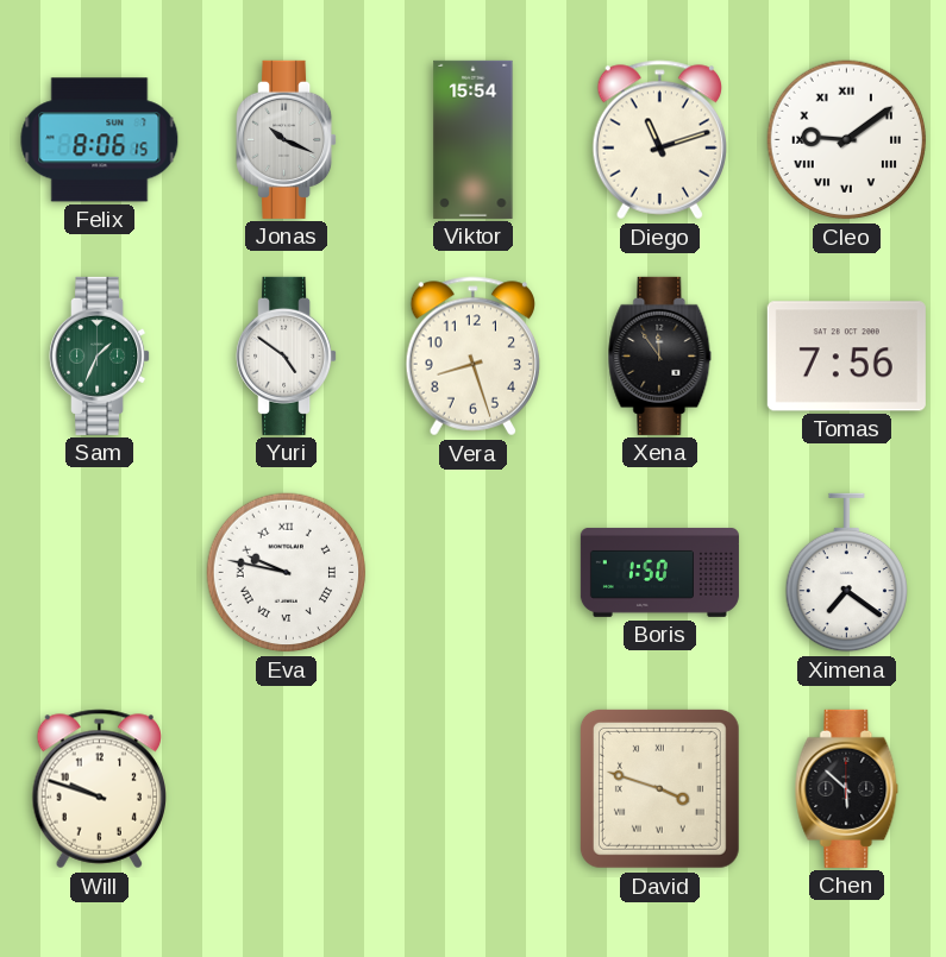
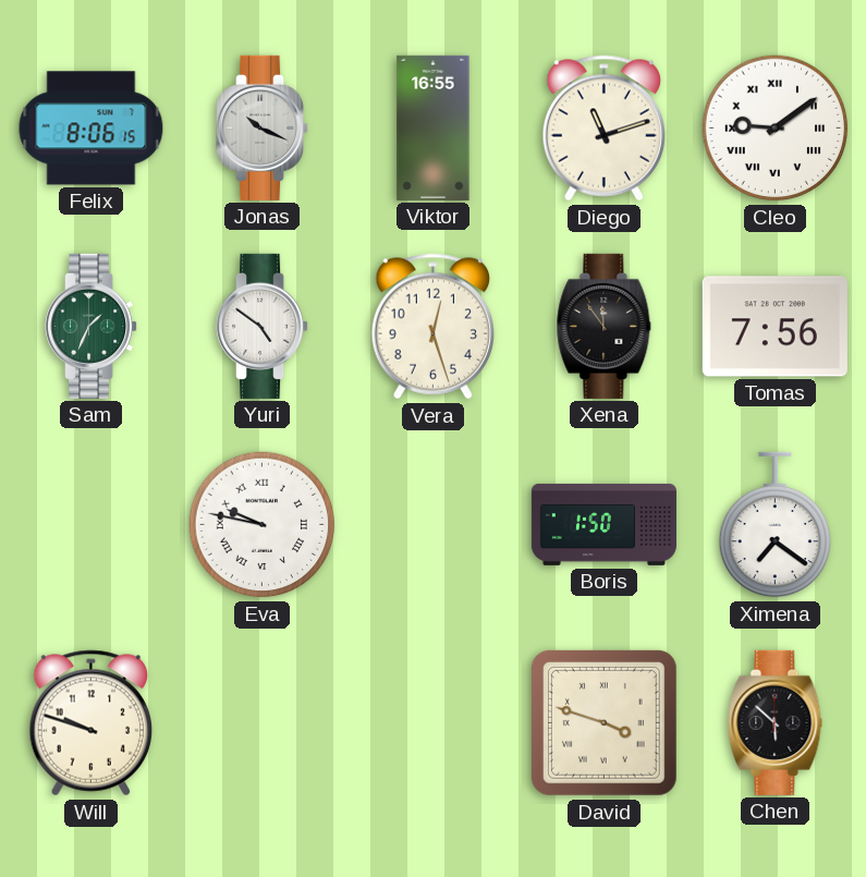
Viktor: 15:54 -> 16:55
Vera: 8:27 -> 12:27
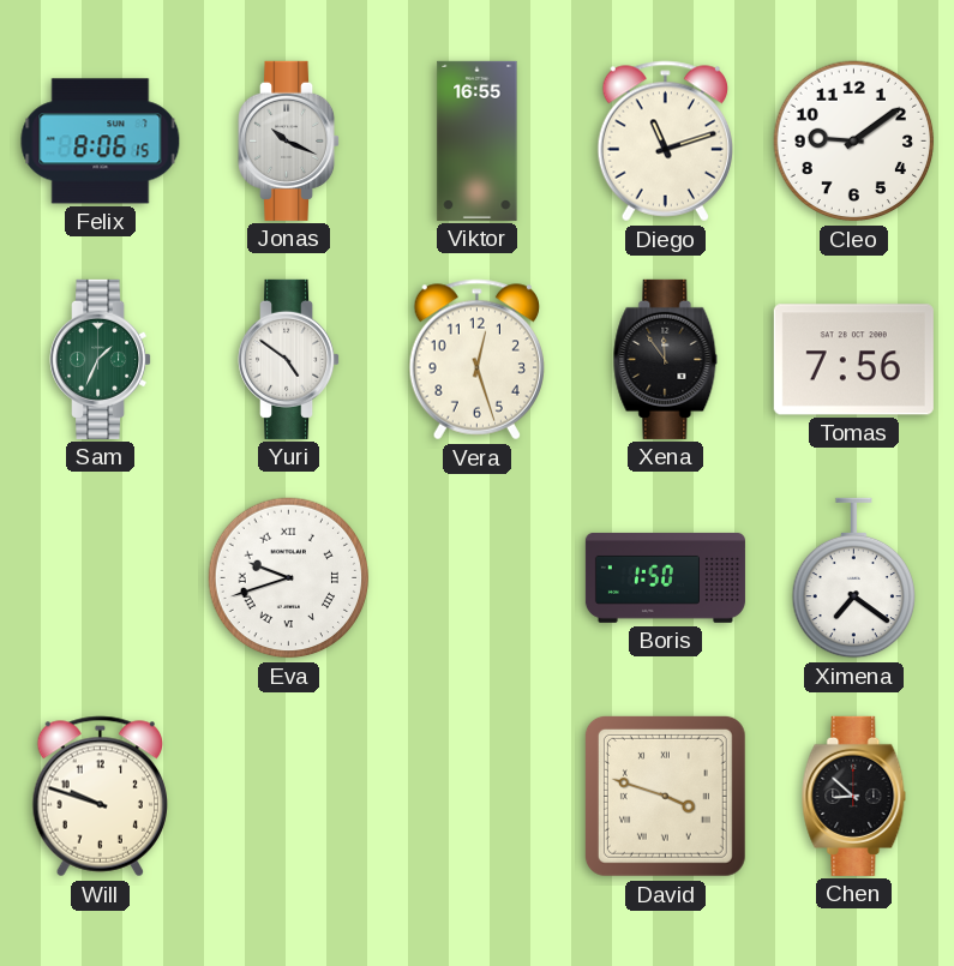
Cleo numerals: Roman -> Arabic
Eva: 9:47 -> 9:42
Chen: 5:52 -> 8:52
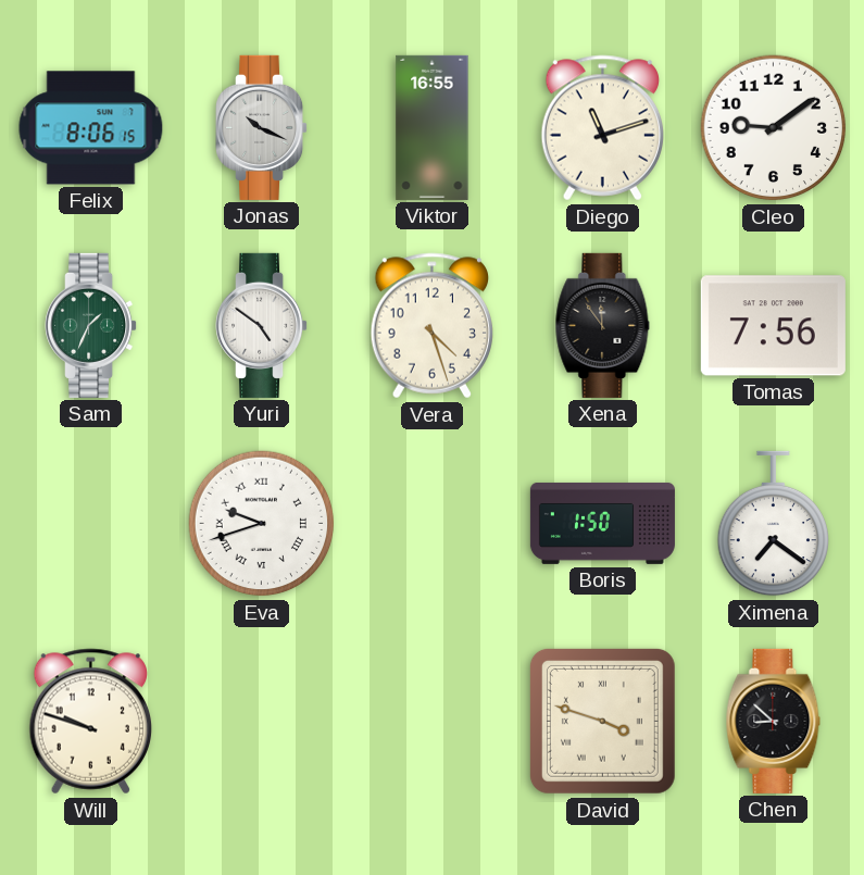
Vera: 12:27 -> 4:27
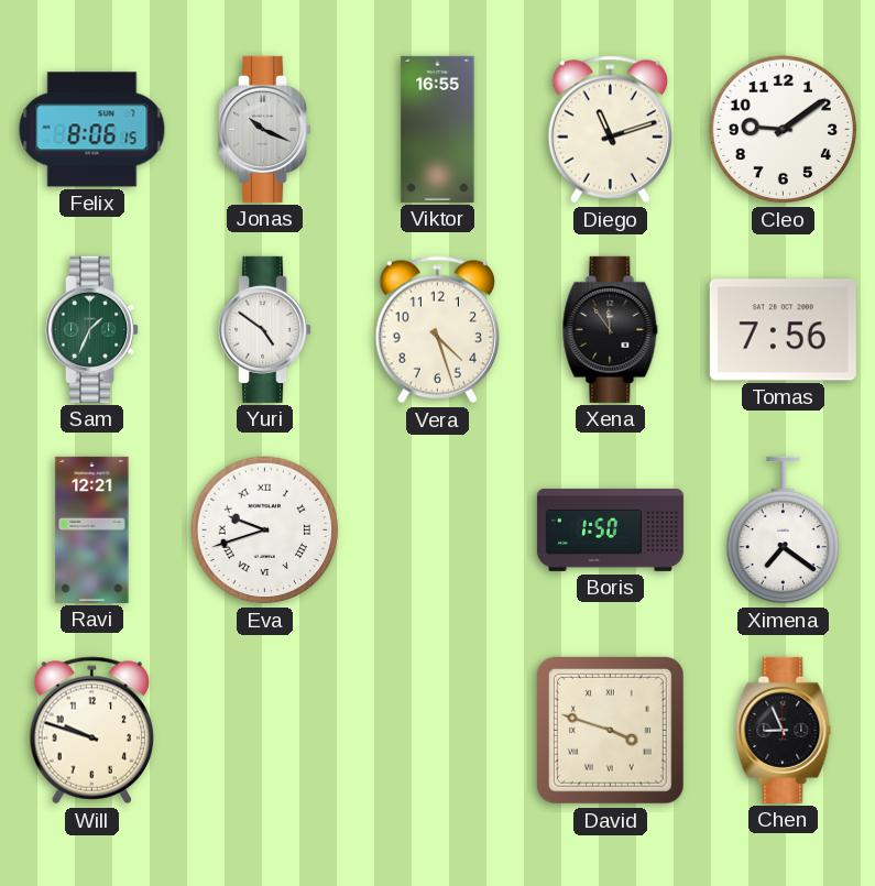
Ravi: none -> 12:21
Chen: 8:52 -> 8:56
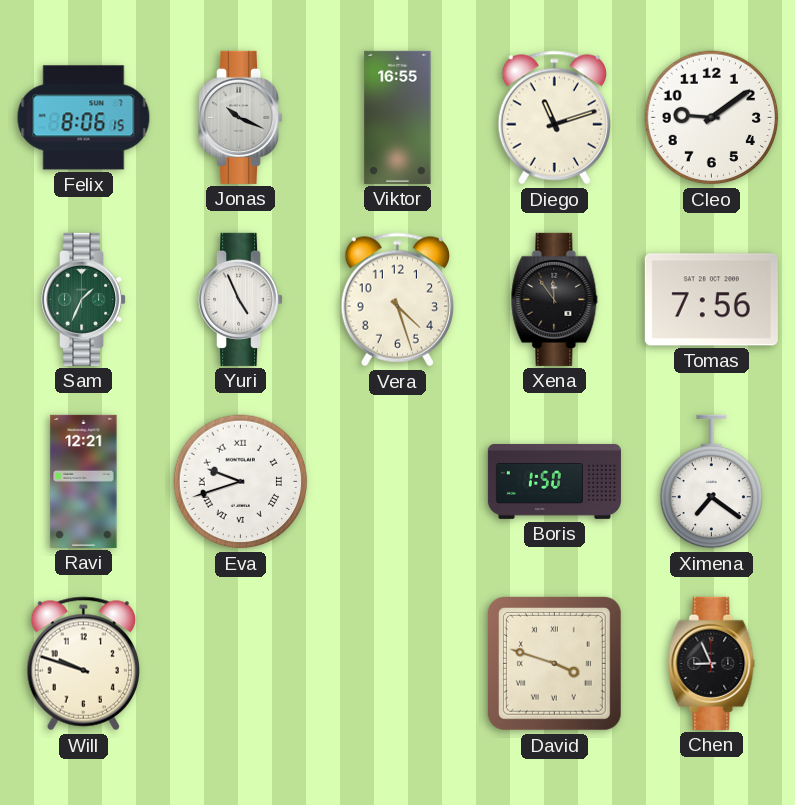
Yuri: 4:51 -> 4:56
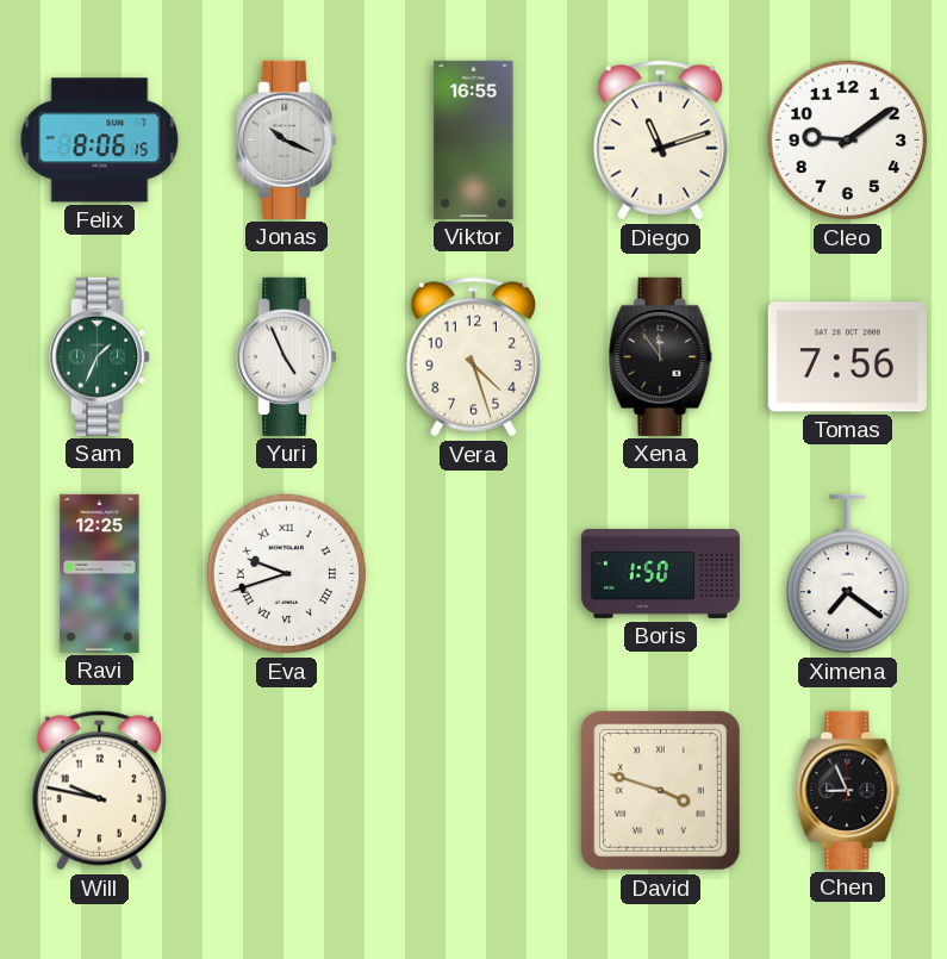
Ravi: 12:21 -> 12:25
Will: 9:48 -> 9:47
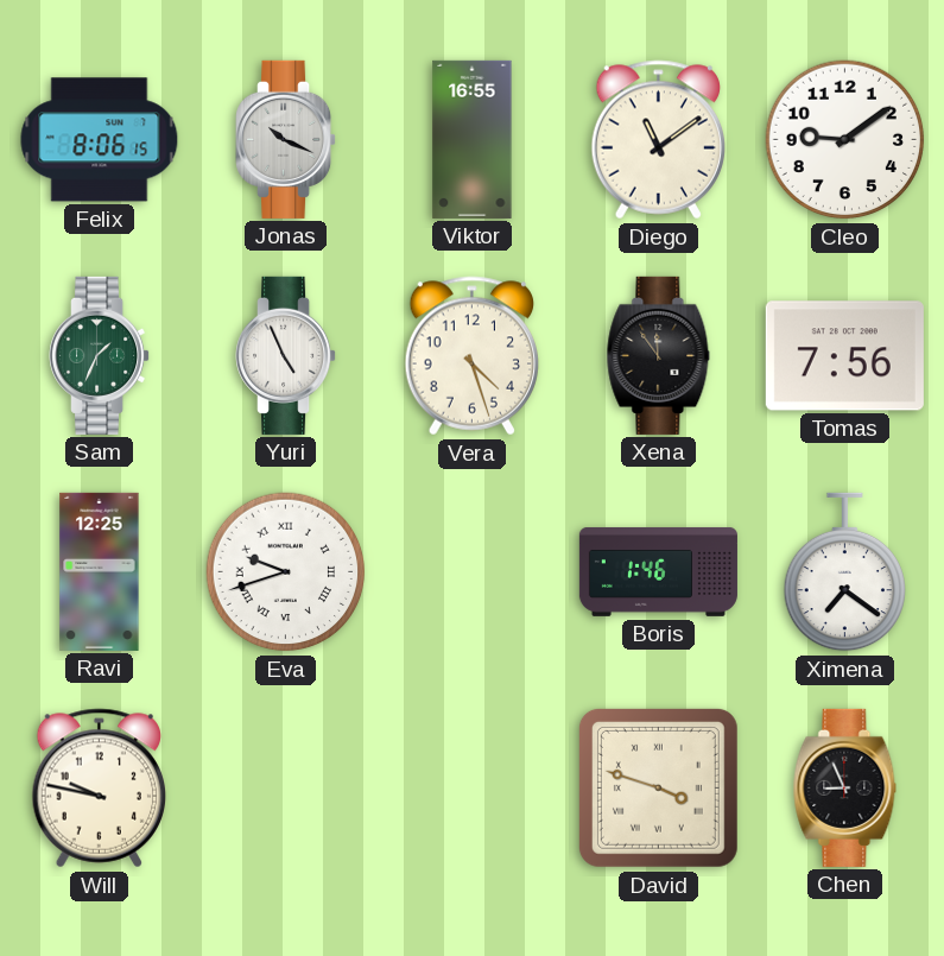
Diego: 11:12 -> 11:09
Boris: 1:50 -> 1:46
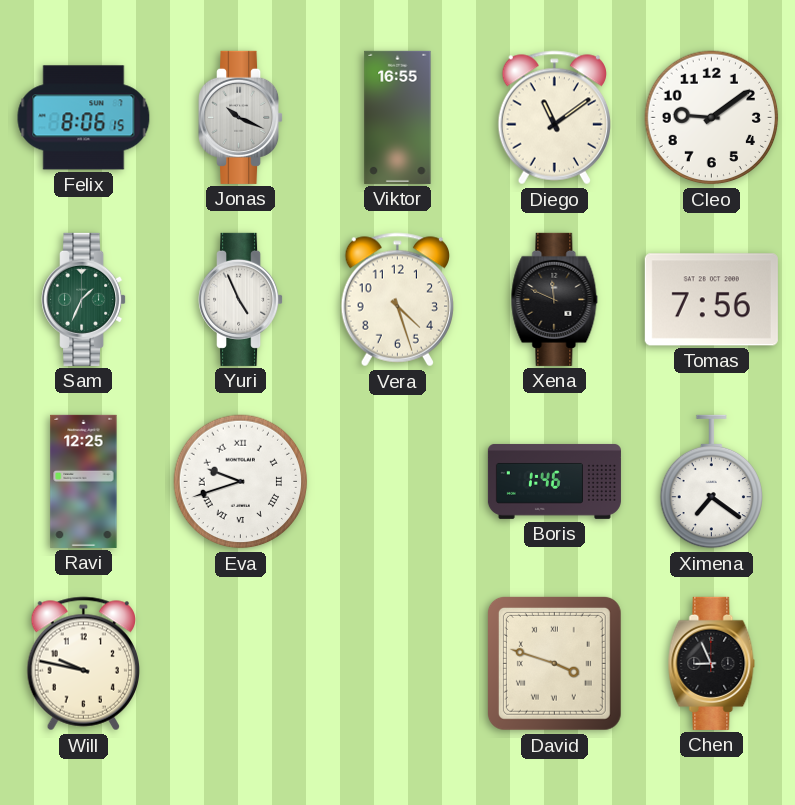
Xena: 11:54 -> 11:49
